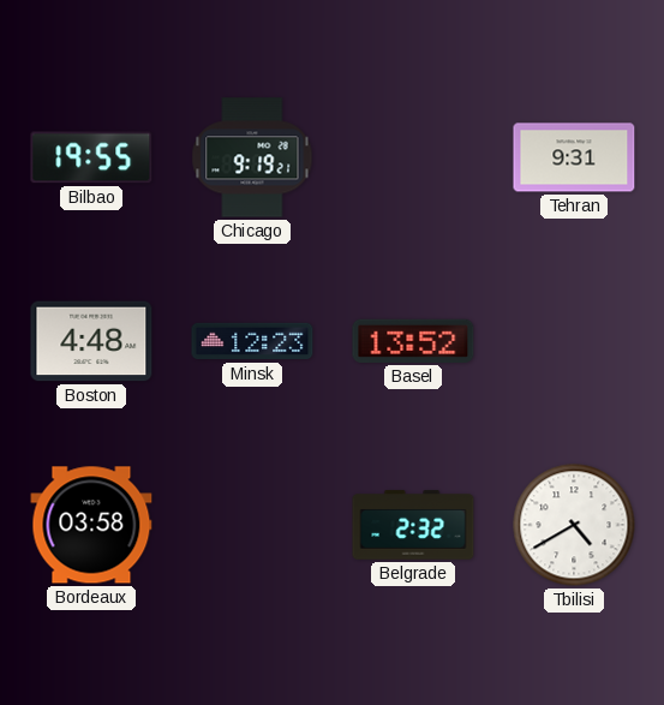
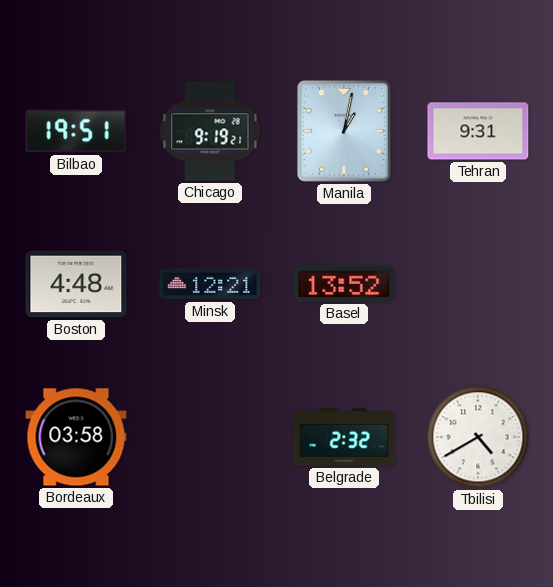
Bilbao: 19:55 -> 19:51
Manila: none -> 1:02
Minsk: 12:23 -> 12:21
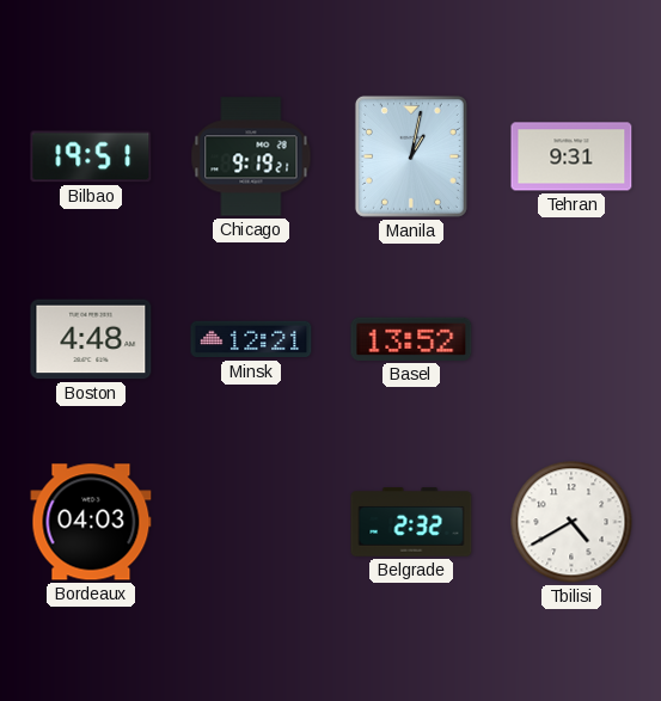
Bordeaux: 03:58 -> 04:03
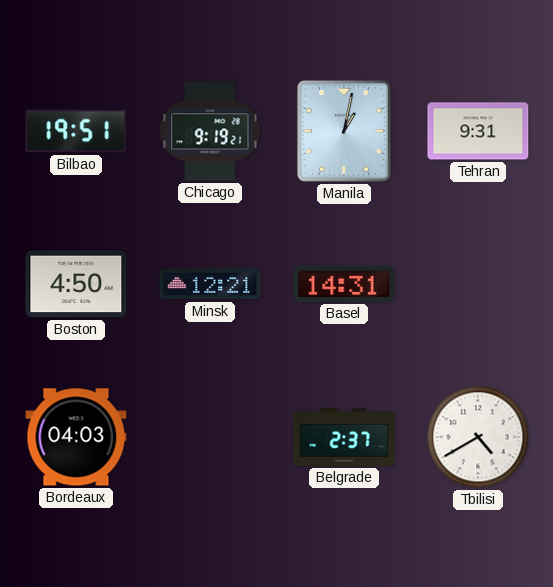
Boston: 4:48 -> 4:50
Basel: 13:52 -> 14:31
Belgrade: 2:32 -> 2:37
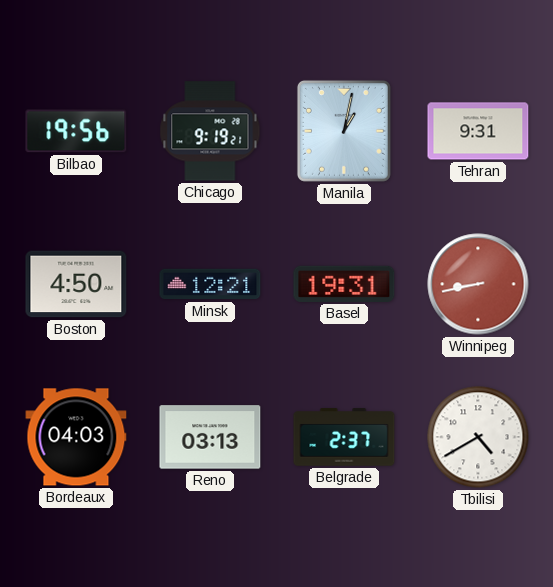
Bilbao: 19:51 -> 19:56
Basel: 14:31 -> 19:31
Winnipeg: none -> 8:43
Reno: none -> 03:13
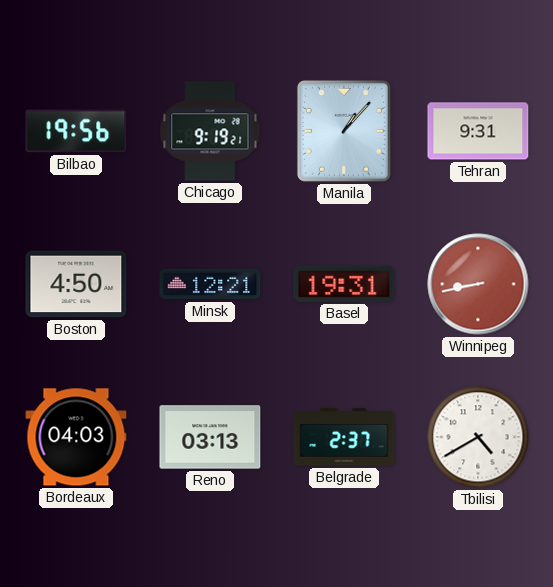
Manila: 1:02 -> 1:07
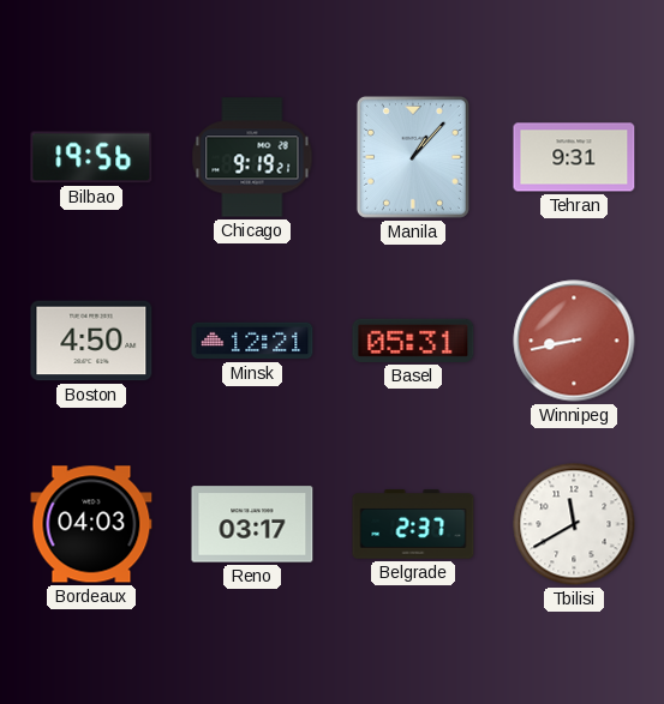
Basel: 19:31 -> 05:31
Reno: 03:13 -> 03:17
Tbilisi: 4:40 -> 11:40
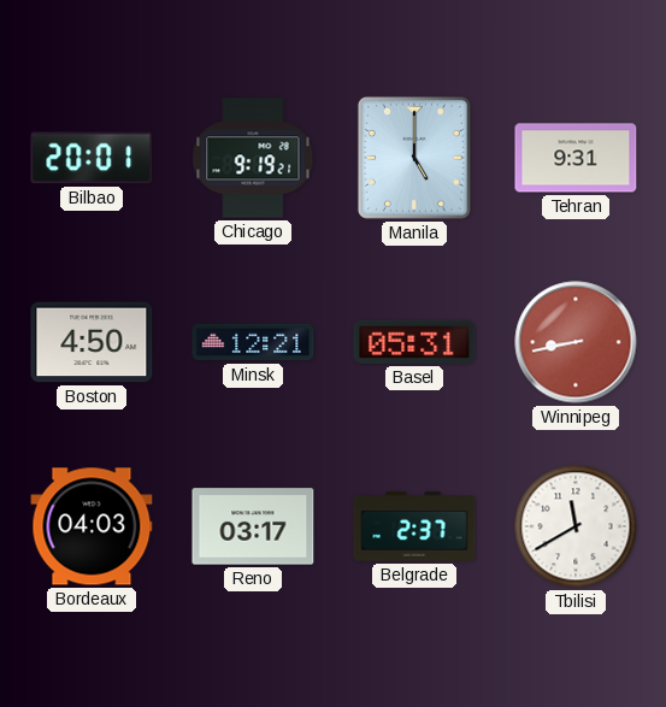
Bilbao: 19:56 -> 20:01
Manila: 1:07 -> 5:00
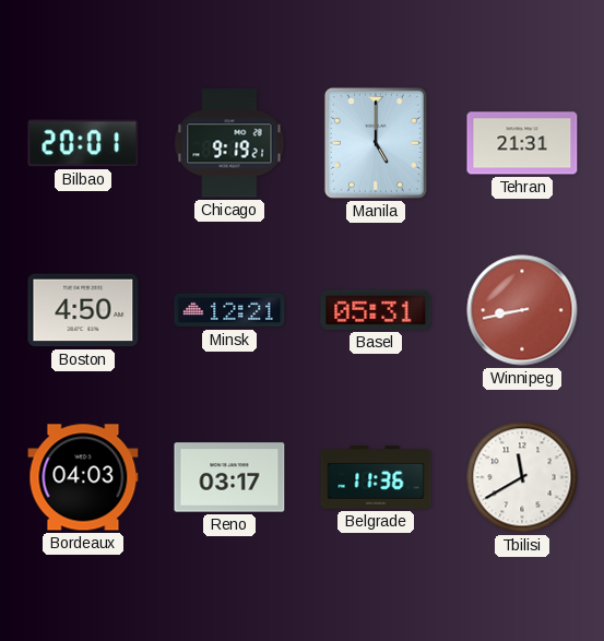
Tehran: 9:31 -> 21:31
Belgrade: 2:37 -> 11:36
